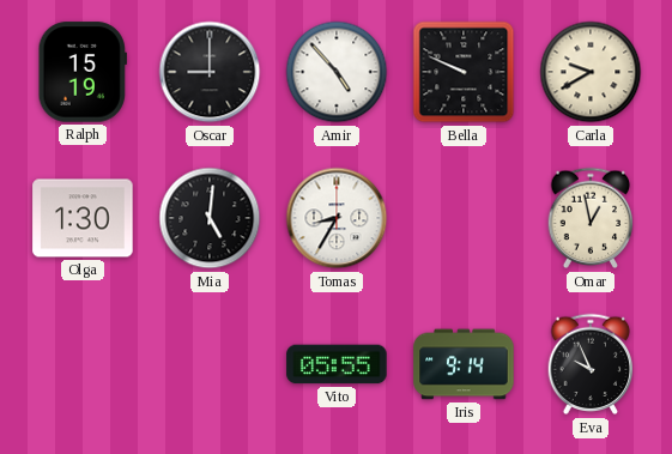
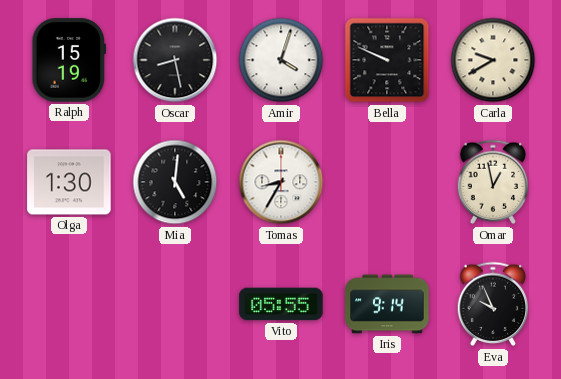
Oscar: 9:00 -> 8:28
Amir: 4:53 -> 4:03
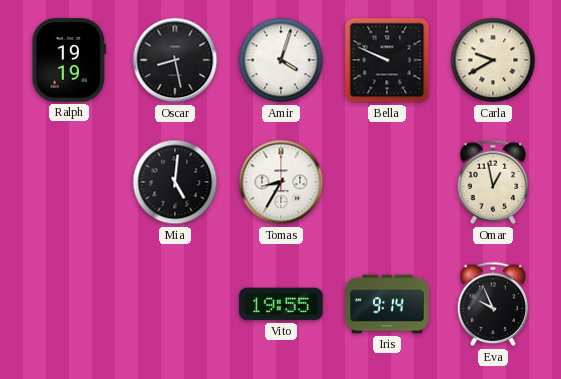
Ralph: 15:19 -> 19:19
Olga: 1:30 -> none
Vito: 05:55 -> 19:55
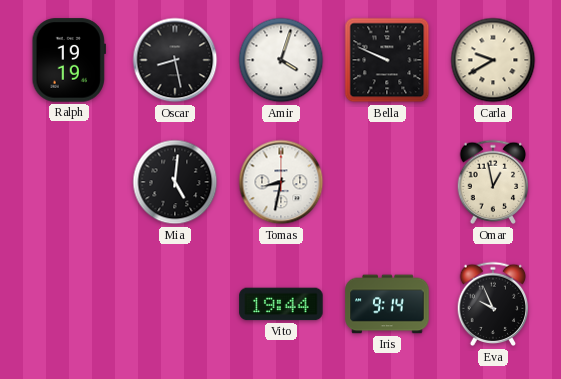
Tomas: 8:35 -> 8:32
Vito: 19:55 -> 19:44
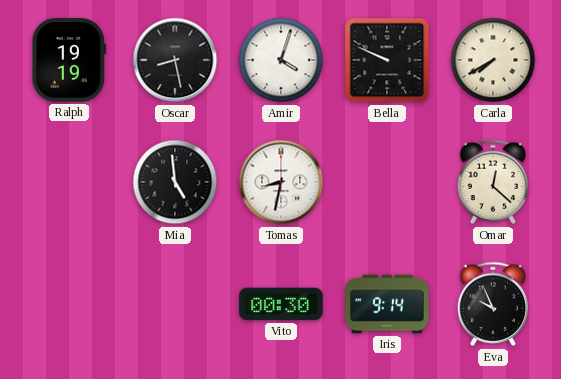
Carla: 9:40 -> 7:40
Mia: 5:01 -> 4:59
Omar: 12:58 -> 12:22
Vito: 19:44 -> 00:30
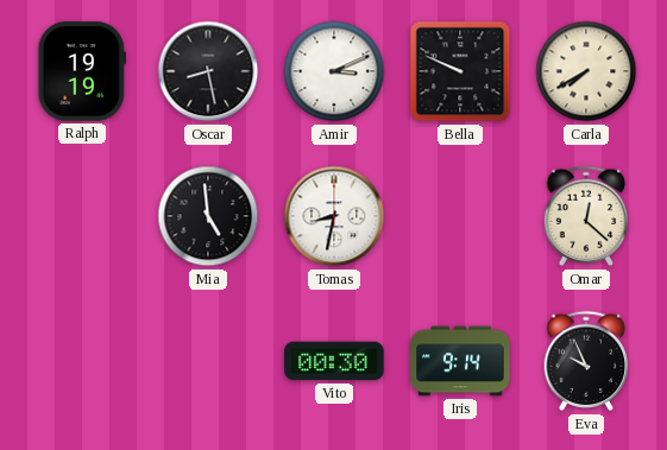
Amir: 4:03 -> 3:11
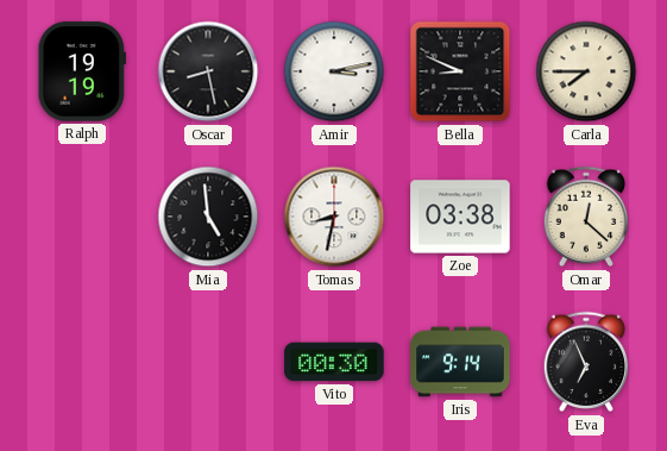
Amir: 3:11 -> 3:13
Bella: 9:49 -> 8:49
Carla: 7:40 -> 7:45
Zoe: none -> 03:38
Eva: 9:56 -> 6:56
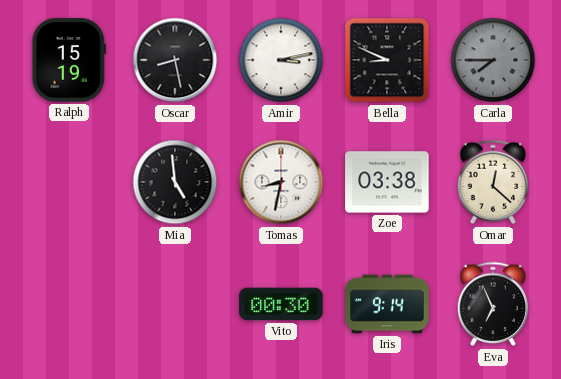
Ralph: 19:19 -> 15:19
Carla dial: cream -> grey
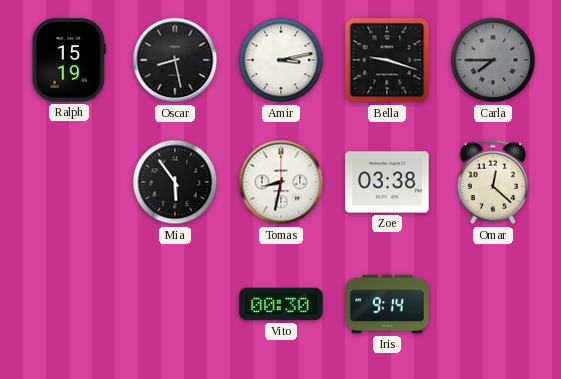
Bella: 8:49 -> 9:18
Mia: 4:59 -> 5:54
Eva: 6:56 -> none
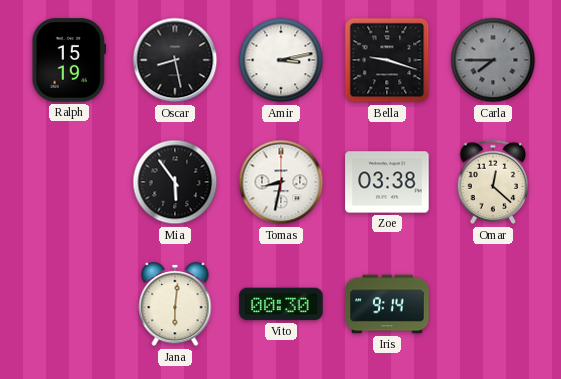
Jana: none -> 6:01
